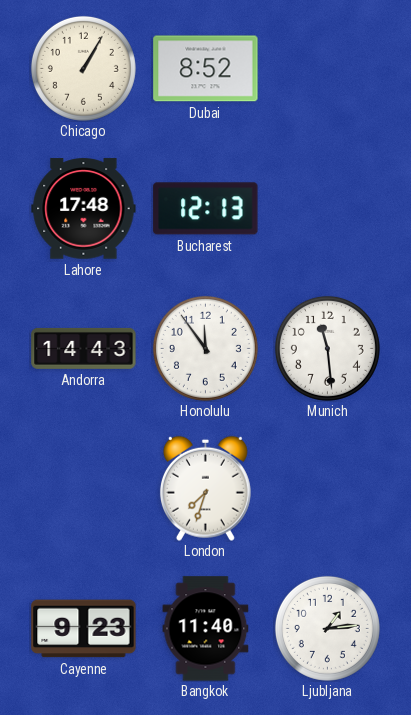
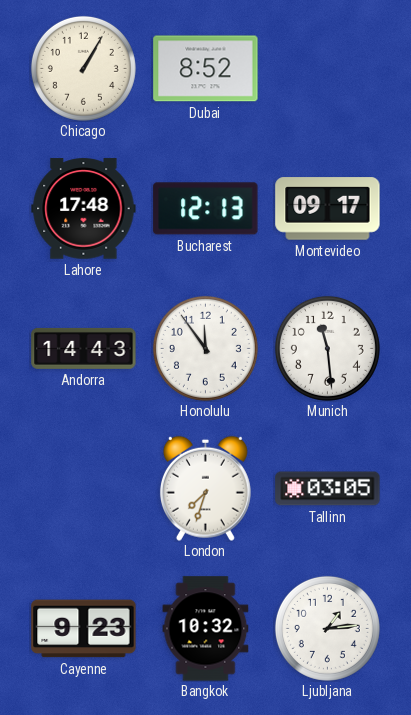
Montevideo: none -> 09:17
Tallinn: none -> 03:05
Bangkok: 11:40 -> 10:32
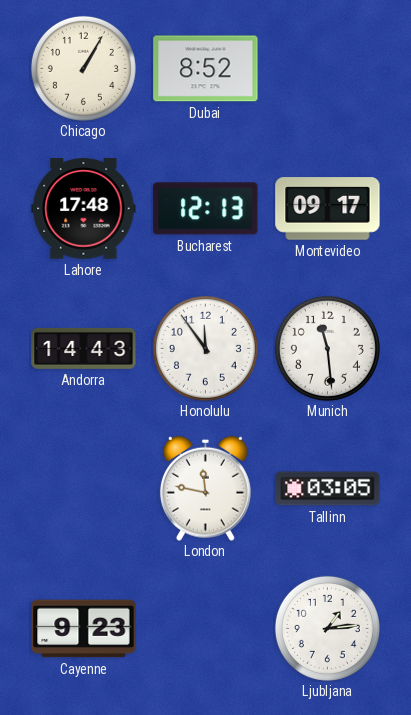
London: 7:33 -> 11:47
Bangkok: 10:32 -> none
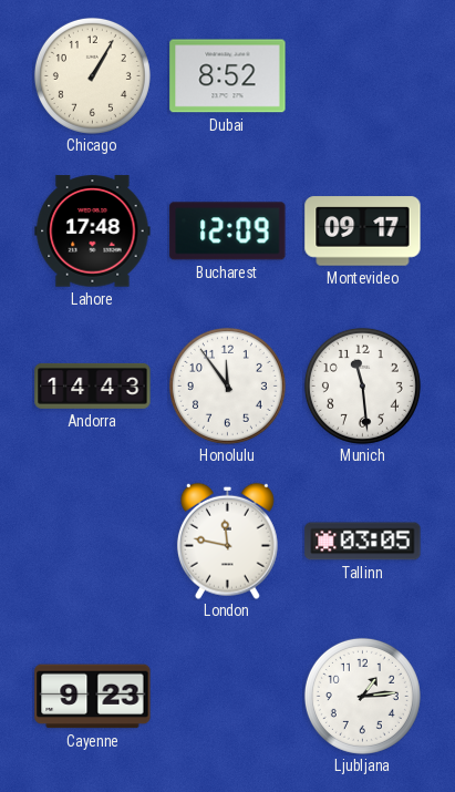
Bucharest: 12:13 -> 12:09
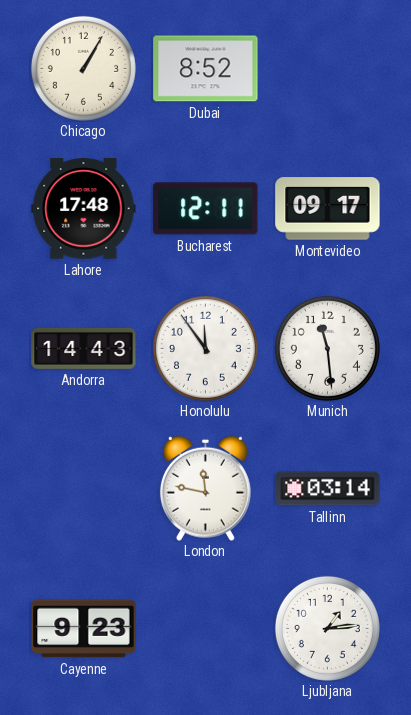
Bucharest: 12:09 -> 12:11
Tallinn: 03:05 -> 03:14
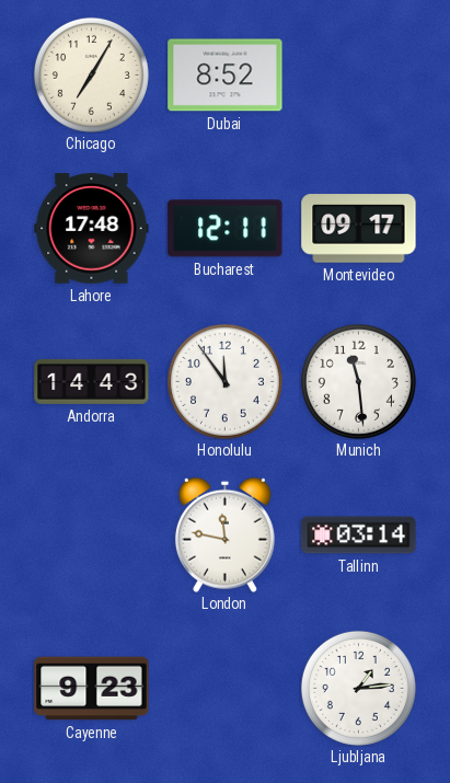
Chicago: 1:05 -> 7:05
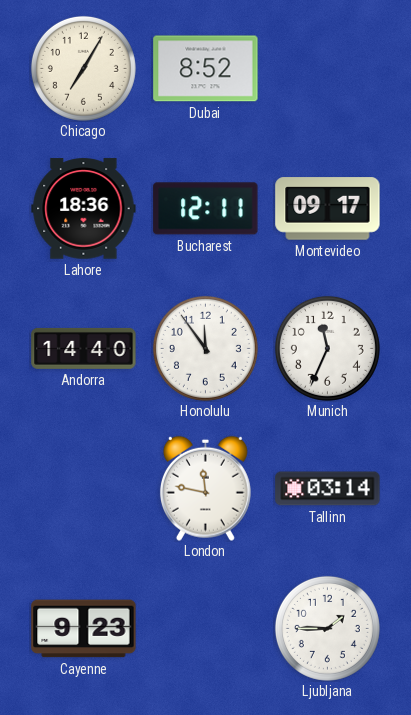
Lahore: 17:48 -> 18:36
Andorra: 14:43 -> 14:40
Munich: 11:29 -> 11:34
Ljubljana: 1:14 -> 1:45
